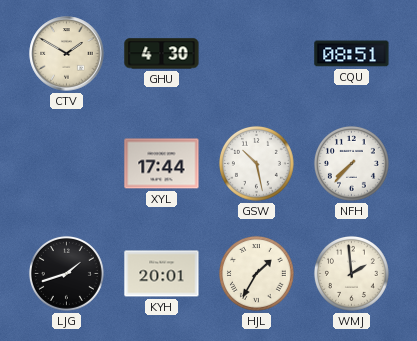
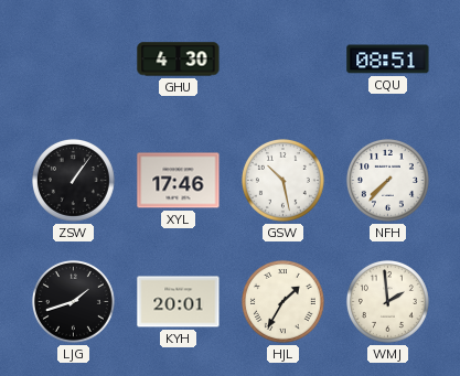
CTV: 1:50 -> none
ZSW: none -> 1:06
XYL: 17:44 -> 17:46
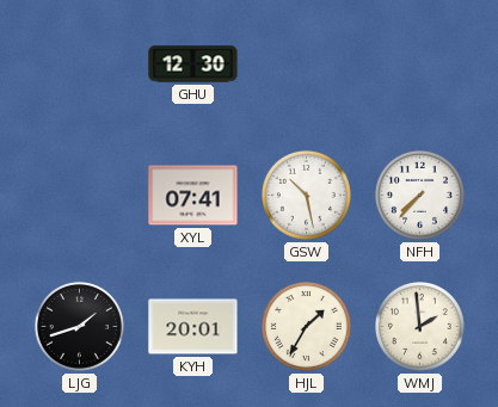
GHU: 4:30 -> 12:30
CQU: 08:51 -> none
ZSW: 1:06 -> none
XYL: 17:46 -> 07:41
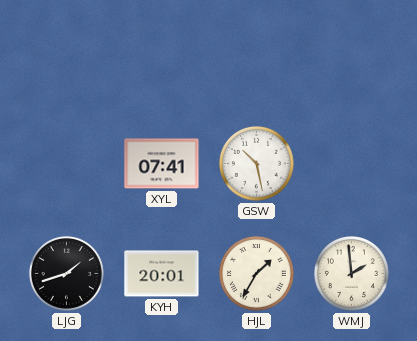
GHU: 12:30 -> none
NFH: 7:37 -> none
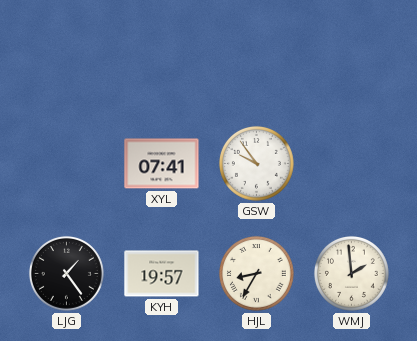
GSW: 10:28 -> 9:54
LJG: 1:42 -> 1:24
KYH: 20:01 -> 19:57
HJL: 1:35 -> 8:35
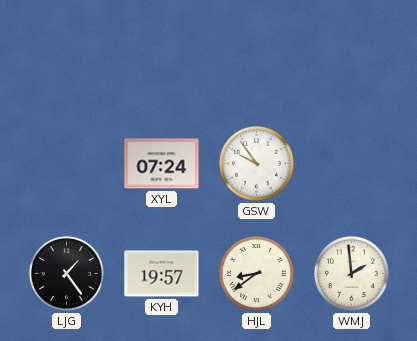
XYL: 07:41 -> 07:24
HJL: 8:35 -> 8:39
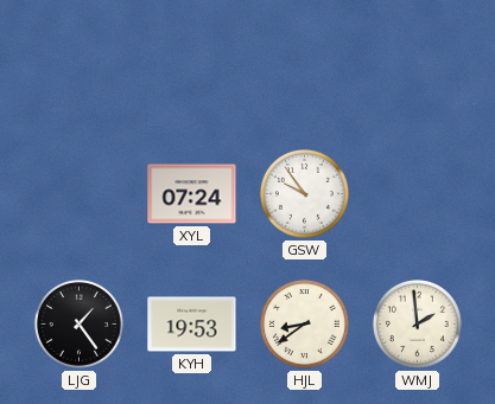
KYH: 19:57 -> 19:53
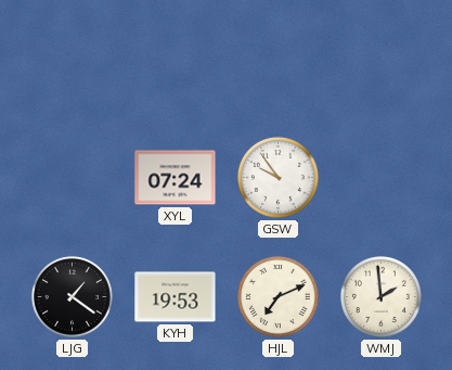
LJG: 1:24 -> 1:21
HJL: 8:39 -> 7:11
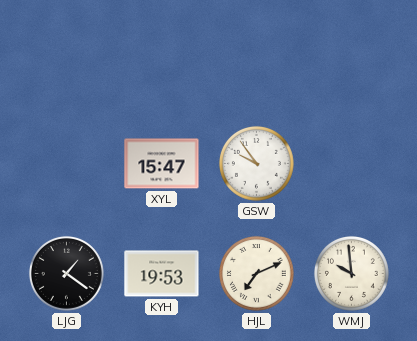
XYL: 07:24 -> 15:47
WMJ: 1:59 -> 9:59
